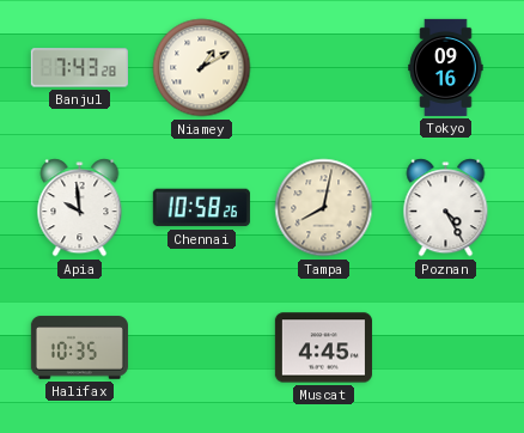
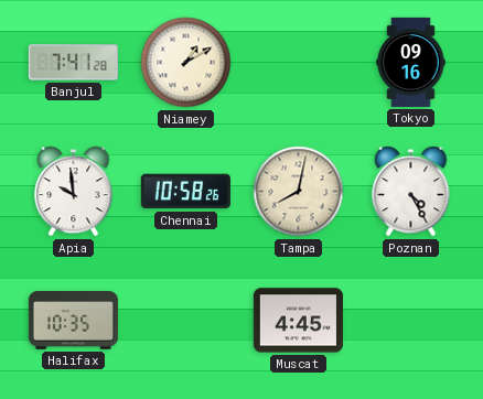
Banjul: 7:43 -> 7:41
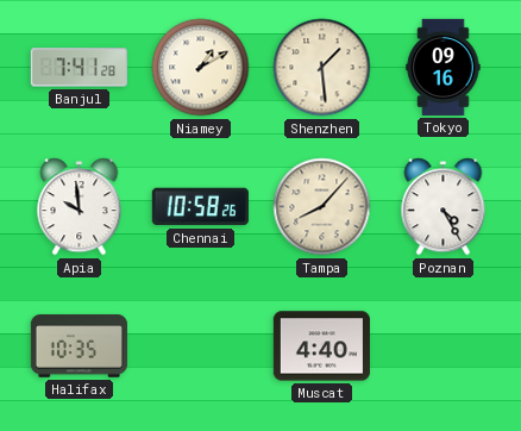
Shenzhen: none -> 1:29
Tampa: 8:02 -> 8:07
Muscat: 4:45 -> 4:40
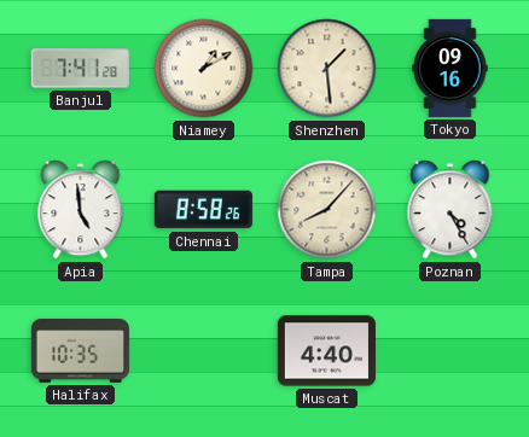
Apia: 9:59 -> 4:59
Chennai: 10:58 -> 8:58
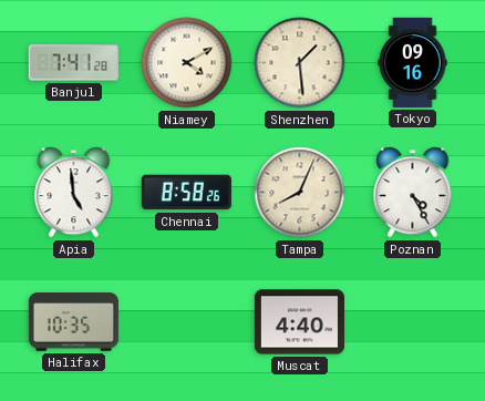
Niamey: 1:10 -> 4:10
Tampa: 8:07 -> 8:04
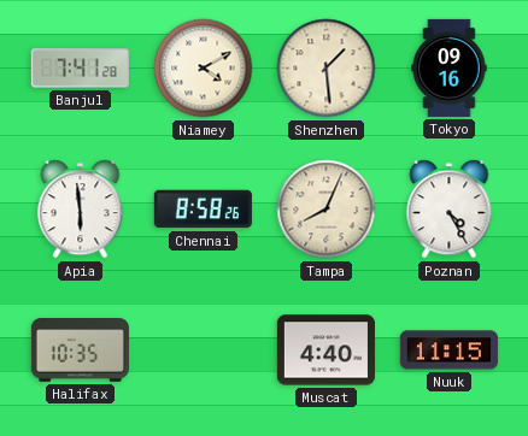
Apia: 4:59 -> 5:59
Nuuk: none -> 11:15
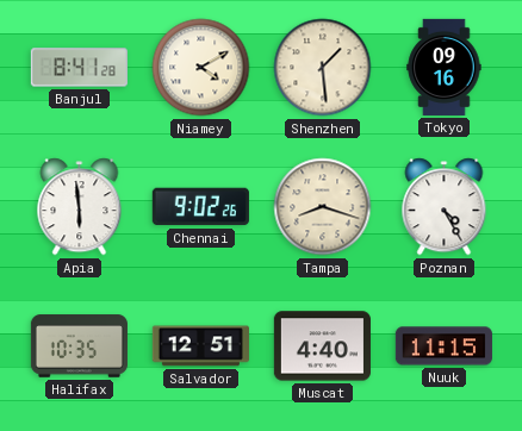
Banjul: 7:41 -> 8:41
Chennai: 8:58 -> 9:02
Tampa: 8:04 -> 8:18
Salvador: none -> 12:51
